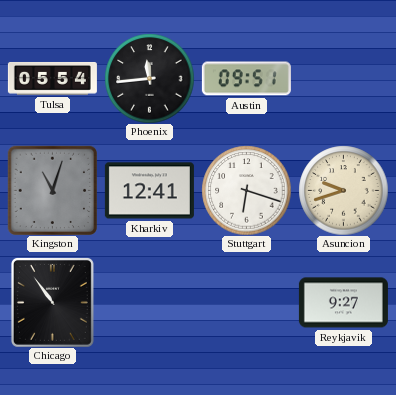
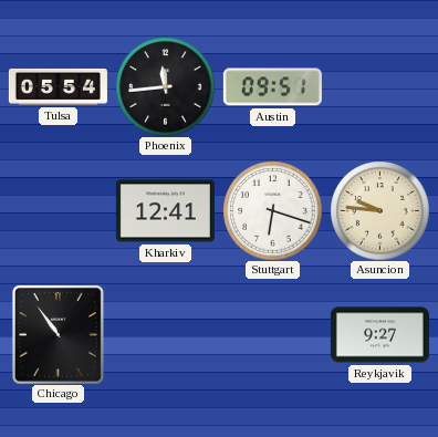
Kingston: 11:03 -> none
Asuncion: 9:42 -> 9:46
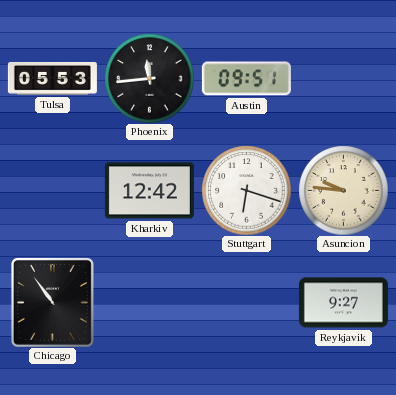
Tulsa: 05:54 -> 05:53
Kharkiv: 12:41 -> 12:42
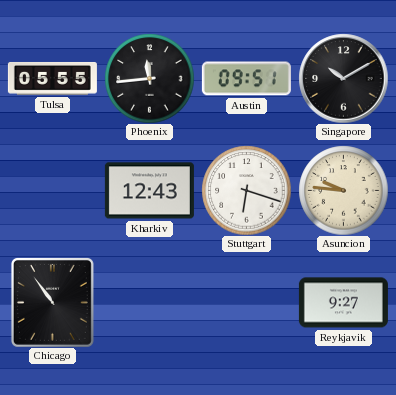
Tulsa: 05:53 -> 05:55
Singapore: none -> 10:10
Kharkiv: 12:42 -> 12:43
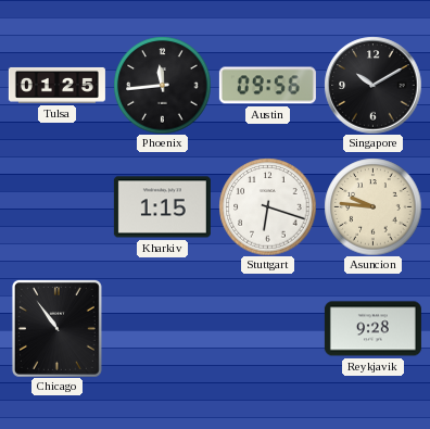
Tulsa: 05:55 -> 01:25
Austin: 09:51 -> 09:56
Kharkiv: 12:43 -> 1:15
Reykjavik: 9:27 -> 9:28
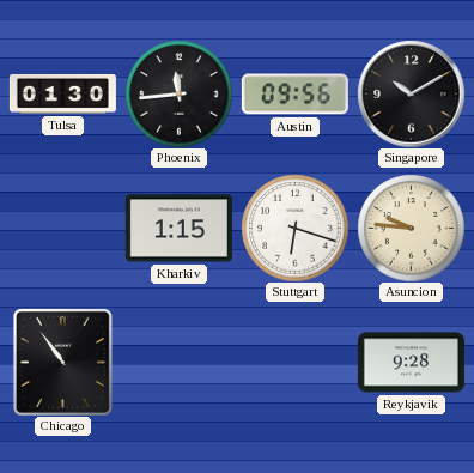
Tulsa: 01:25 -> 01:30
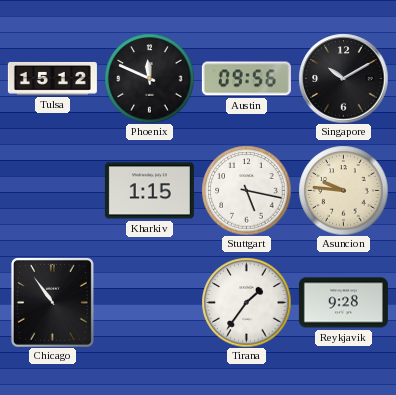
Tulsa: 01:30 -> 15:12
Phoenix: 11:44 -> 11:49
Stuttgart: 6:18 -> 5:17
Tirana: none -> 1:36
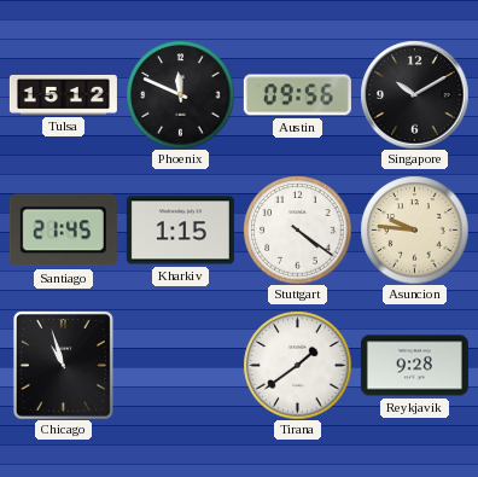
Santiago: none -> 21:45
Stuttgart: 5:17 -> 4:21
Chicago: 10:54 -> 10:57
Tirana: 1:36 -> 1:39
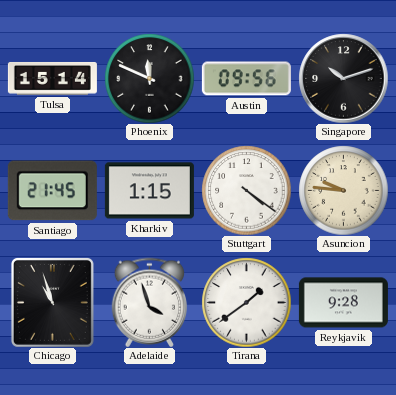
Tulsa: 15:12 -> 15:14
Singapore: 10:10 -> 10:12
Adelaide: none -> 3:57
